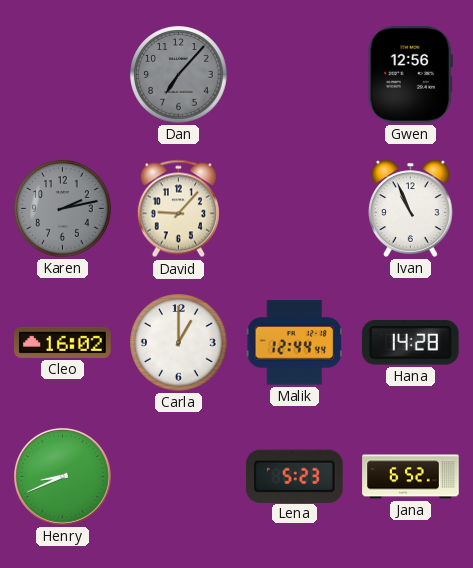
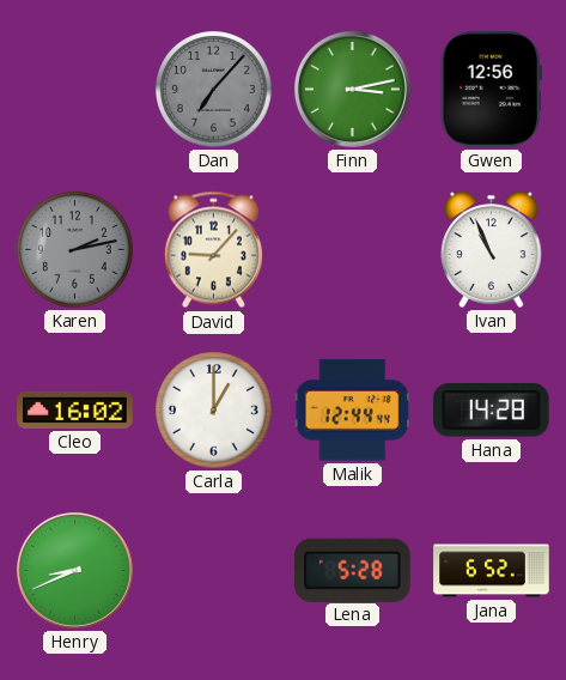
Finn: none -> 3:13
Lena: 5:23 -> 5:28
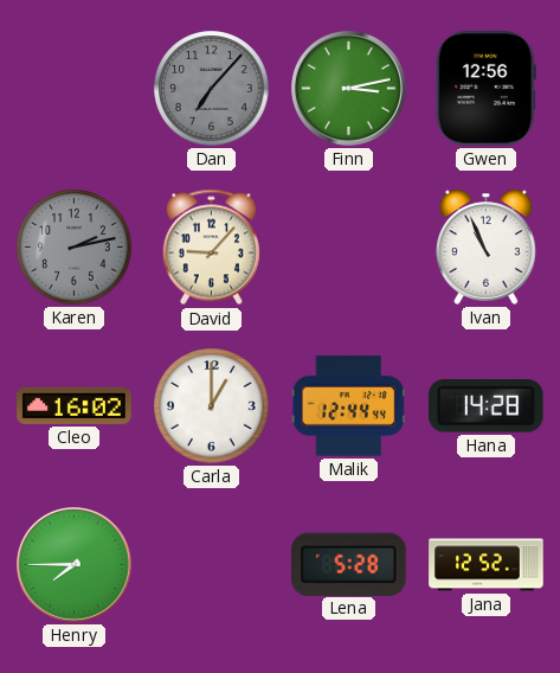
Henry: 8:41 -> 7:45
Jana: 6:52 -> 12:52
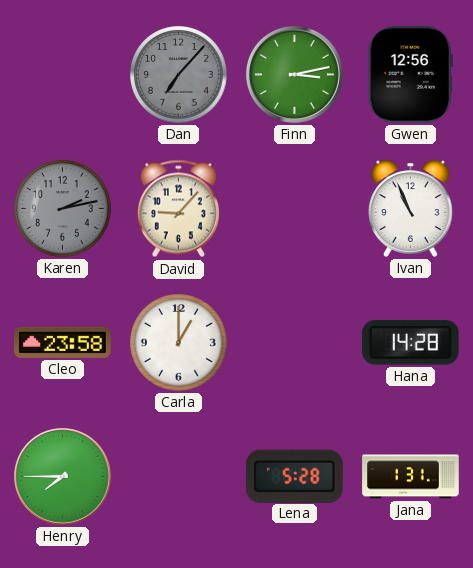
Cleo: 16:02 -> 23:58
Malik: 12:44 -> none
Jana: 12:52 -> 1:31
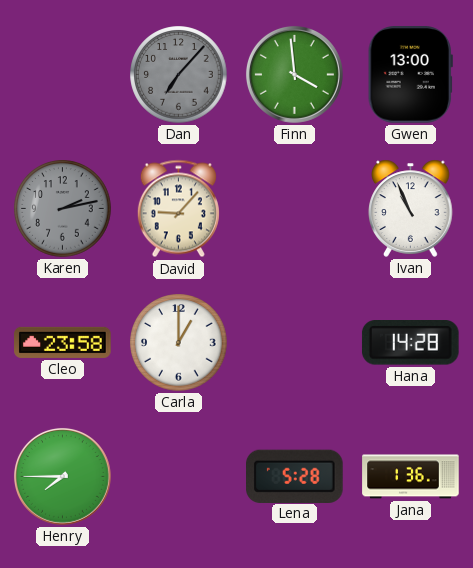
Finn: 3:13 -> 3:59
Gwen: 12:56 -> 13:00
Jana: 1:31 -> 1:36
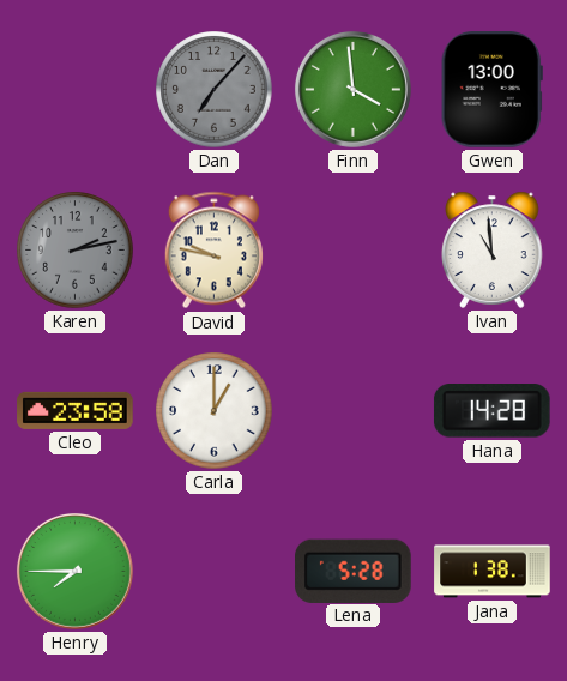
David: 9:07 -> 9:47
Ivan: 10:56 -> 10:59
Jana: 1:36 -> 1:38
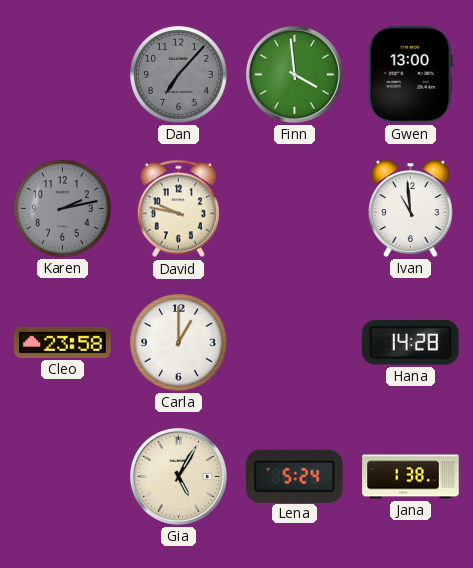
Henry: 7:45 -> none
Gia: none -> 5:05
Lena: 5:28 -> 5:24
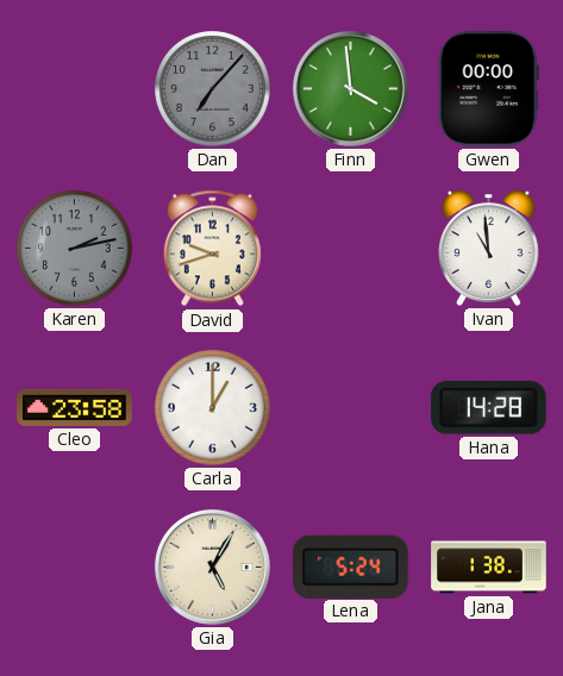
Gwen: 13:00 -> 00:00
David: 9:47 -> 9:42
